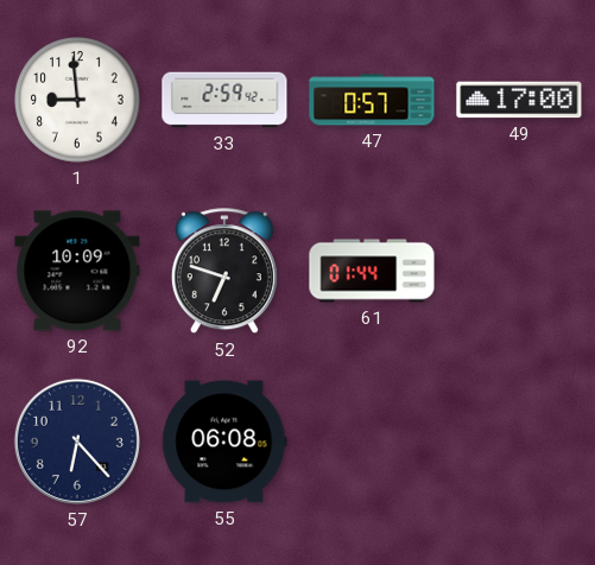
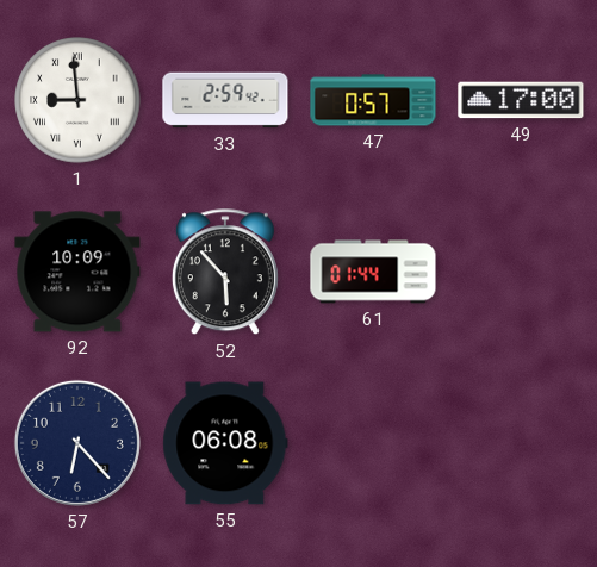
1 numerals: Arabic -> Roman
52: 6:48 -> 5:53
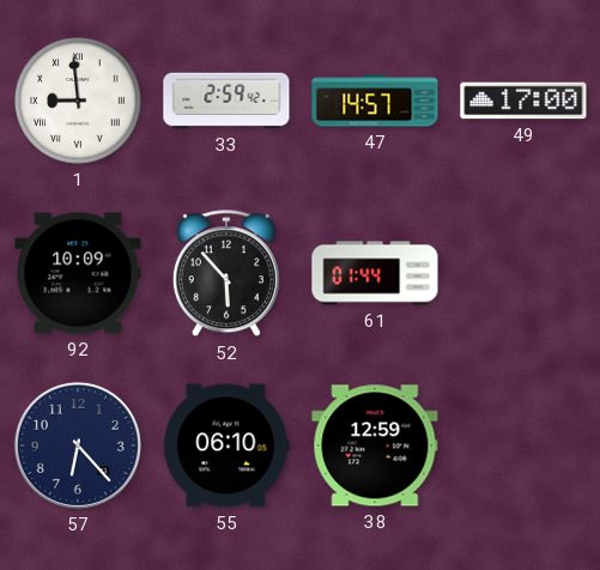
47: 0:57 -> 14:57
55: 06:08 -> 06:10
38: none -> 12:59
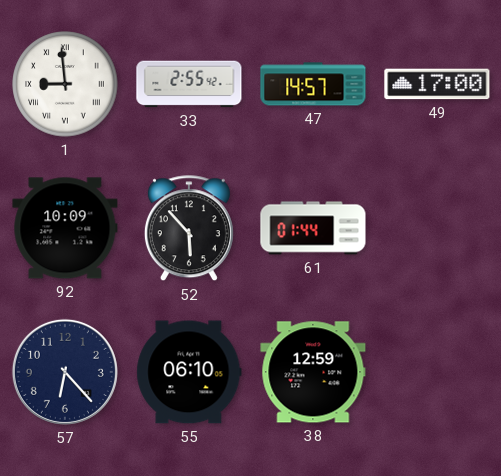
33: 2:59 -> 2:55
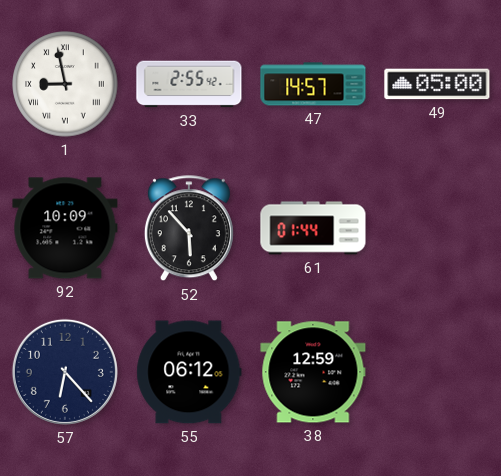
1: 8:59 -> 8:58
49: 17:00 -> 05:00
55: 06:10 -> 06:12
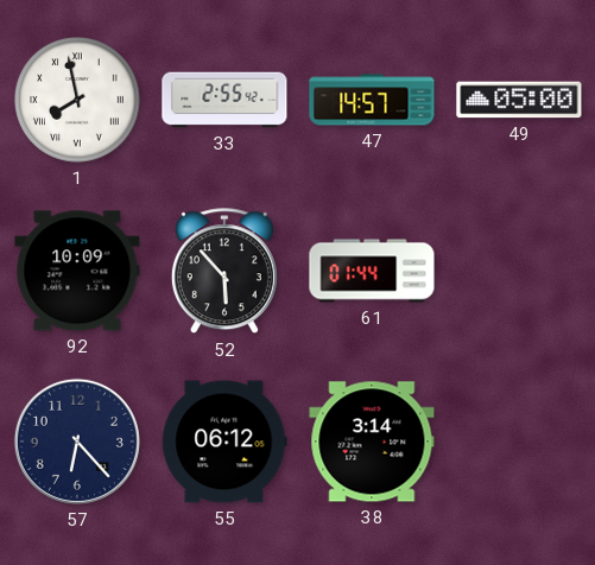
1: 8:58 -> 7:58
38: 12:59 -> 3:14
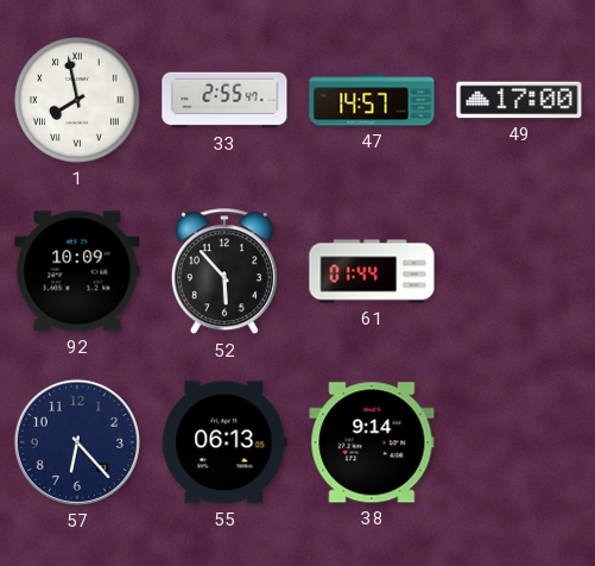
33: 2:55:42 -> 2:55:47
49: 05:00 -> 17:00
55: 06:12 -> 06:13
38: 3:14 -> 9:14
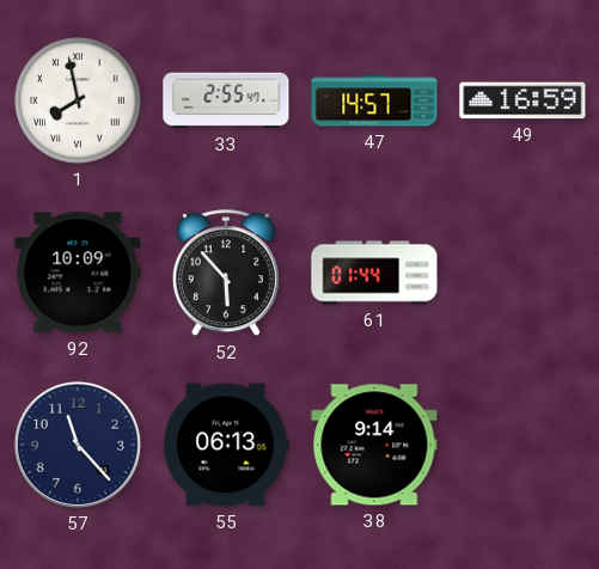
49: 17:00 -> 16:59
57: 6:23 -> 11:23
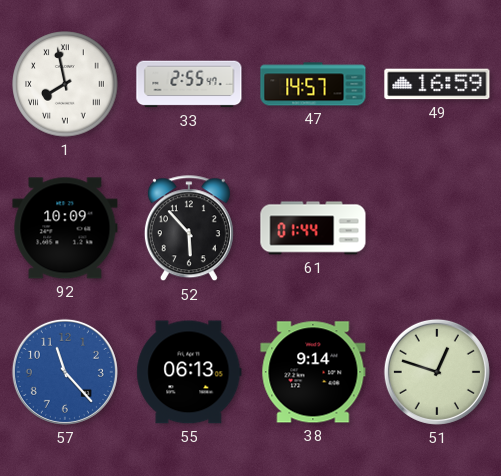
57 dial: navy -> blue
51: none -> 12:48
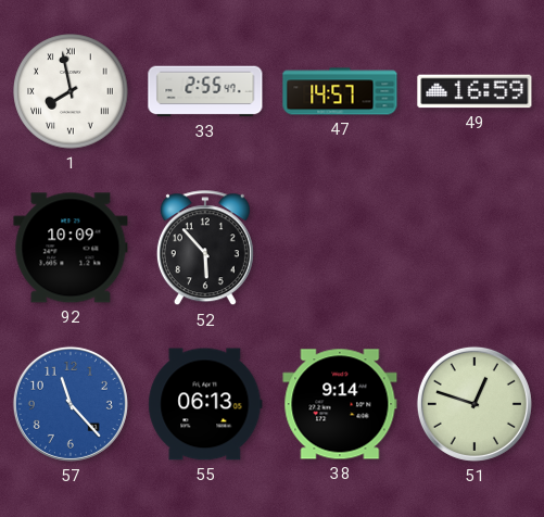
61: 01:44 -> none
